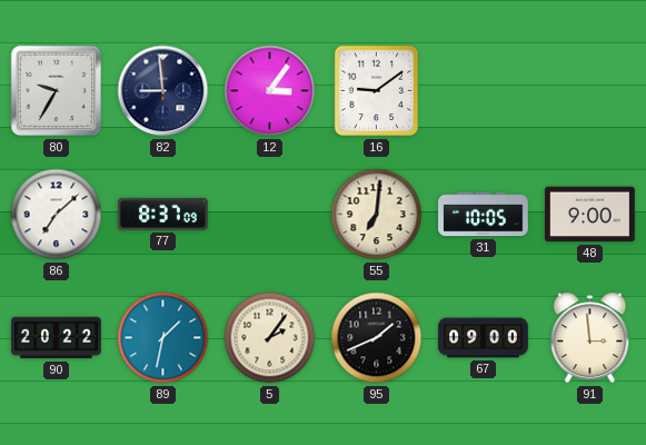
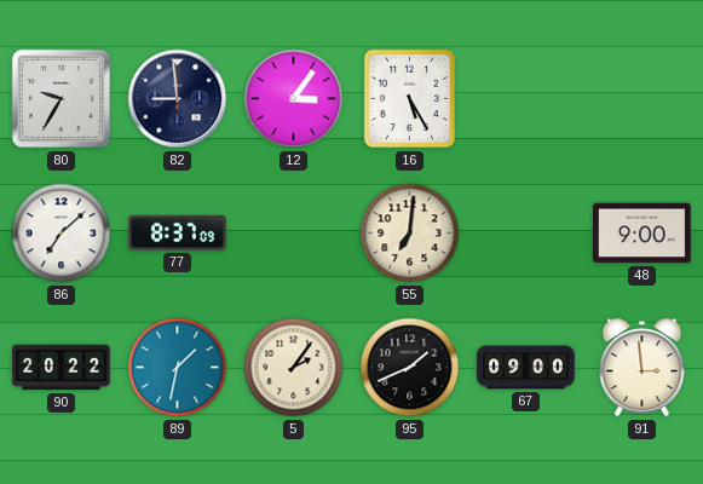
16: 9:09 -> 5:25
31: 10:05 -> none
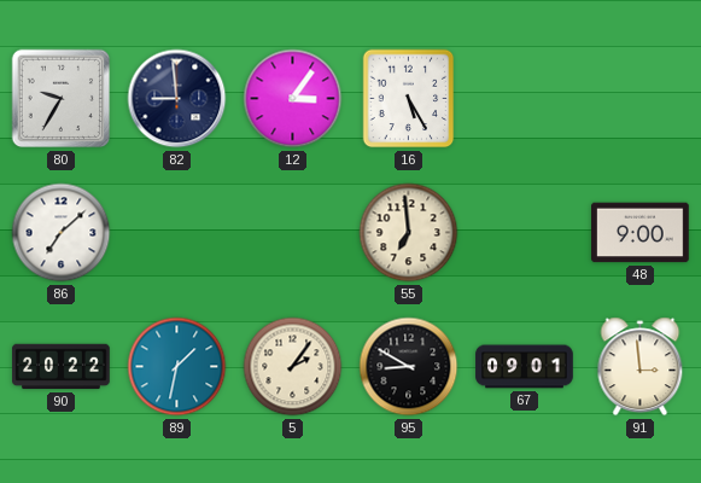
77: 8:37 -> none
55: 7:01 -> 6:59
95: 1:41 -> 8:50
67: 09:00 -> 09:01
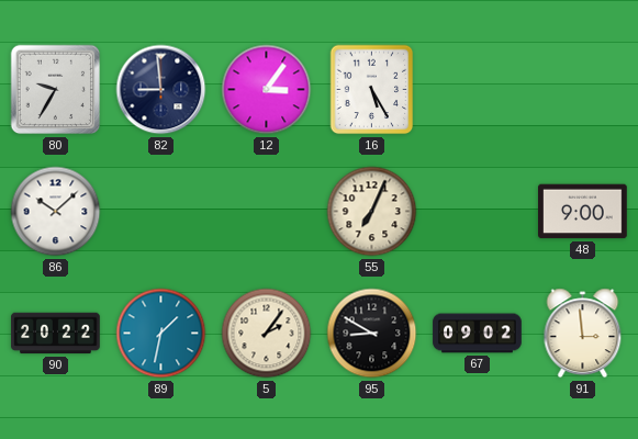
86: 7:08 -> 10:08
55: 6:59 -> 7:04
67: 09:01 -> 09:02
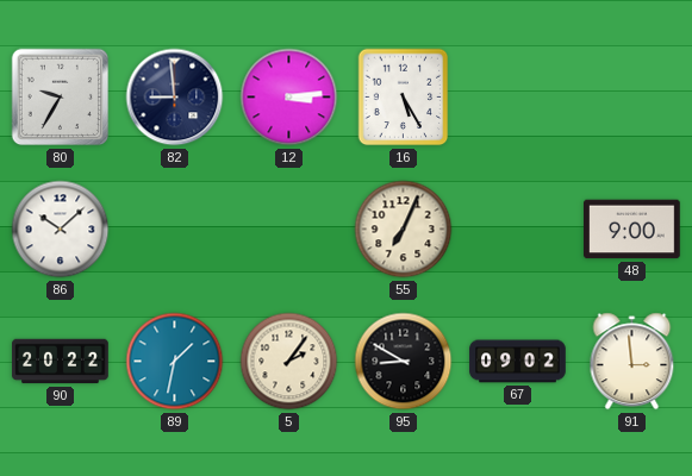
12: 3:06 -> 3:14
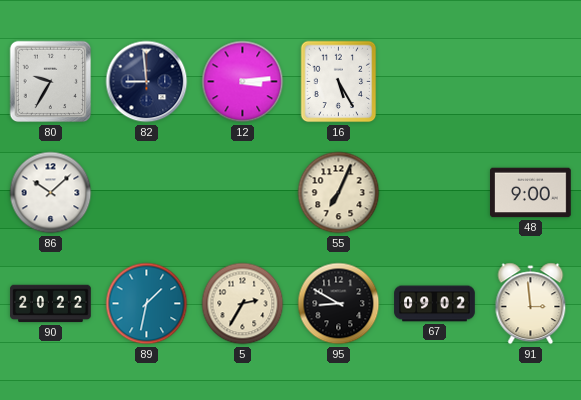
5: 2:06 -> 2:35
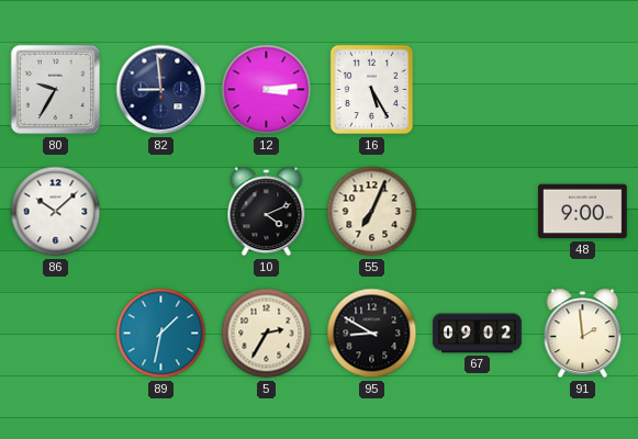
10: none -> 4:11
90: 20:22 -> none
91: 2:59 -> 1:59
